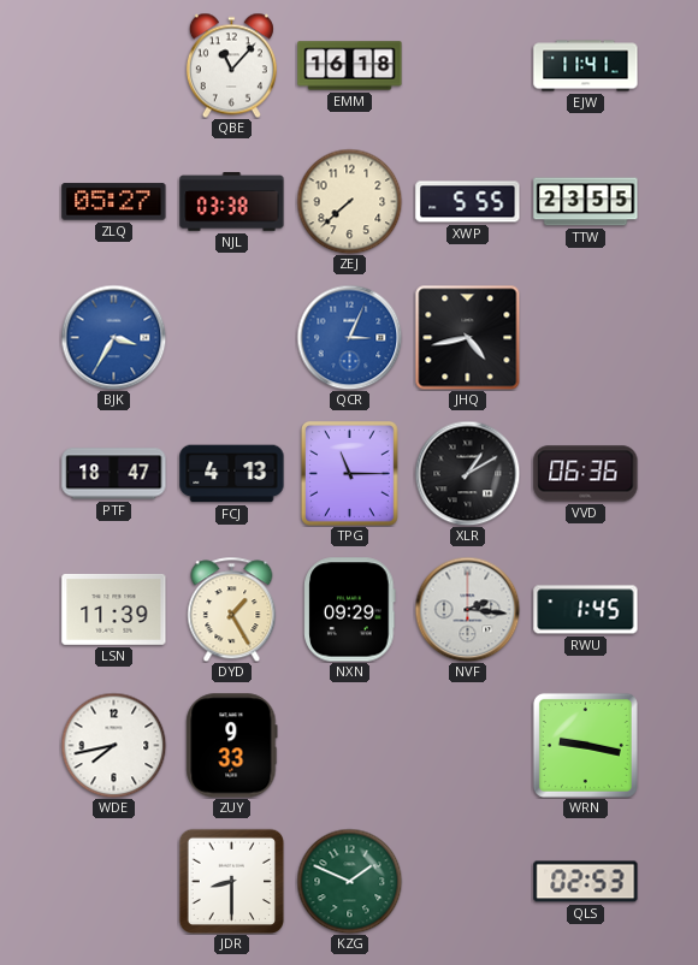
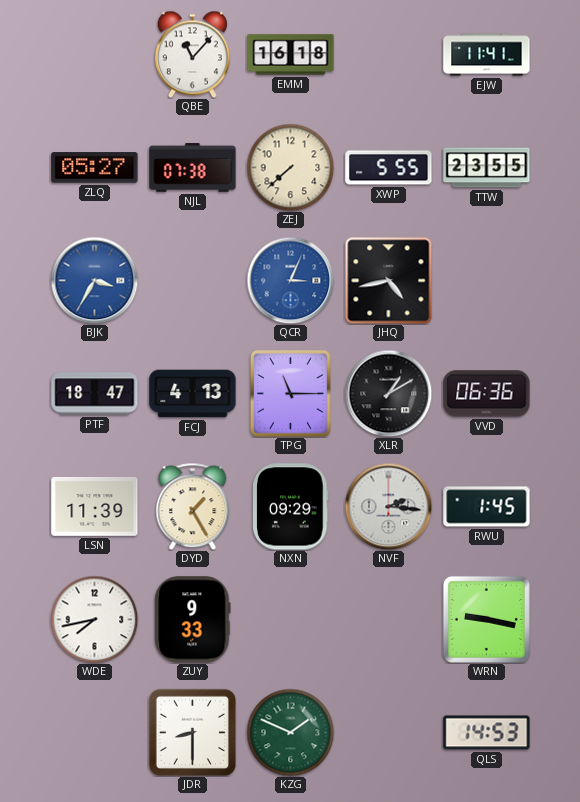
NJL: 03:38 -> 07:38
QLS: 02:53 -> 14:53
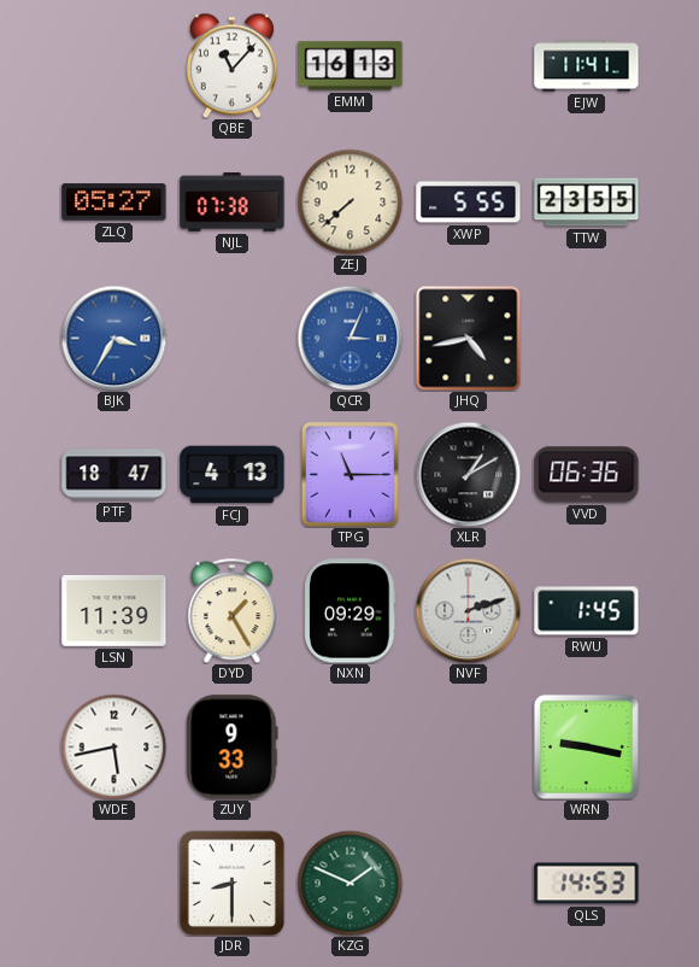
EMM: 16:18 -> 16:13
NVF: 2:16 -> 2:12
WDE: 7:43 -> 5:43
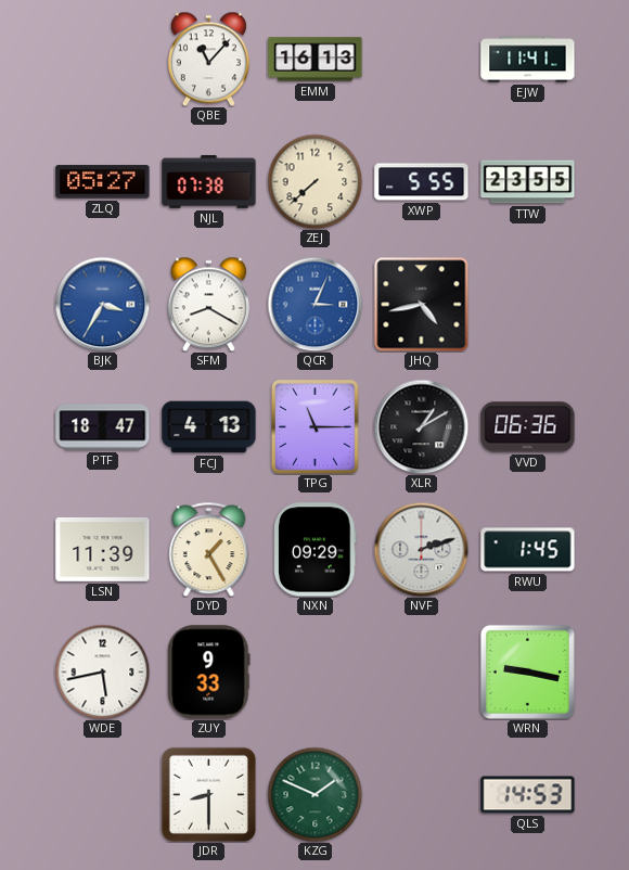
SFM: none -> 8:20
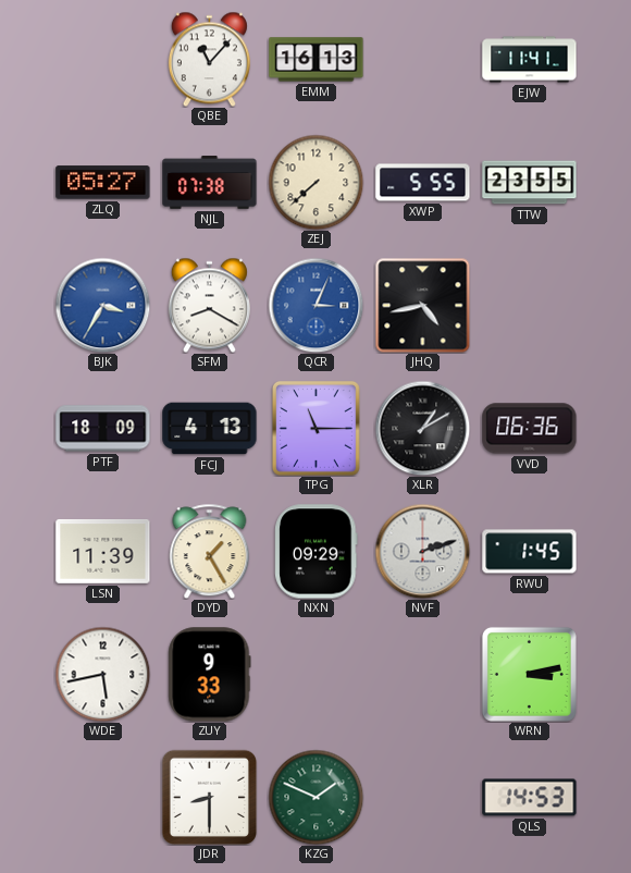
PTF: 18:47 -> 18:09
WRN: 9:17 -> 3:13
